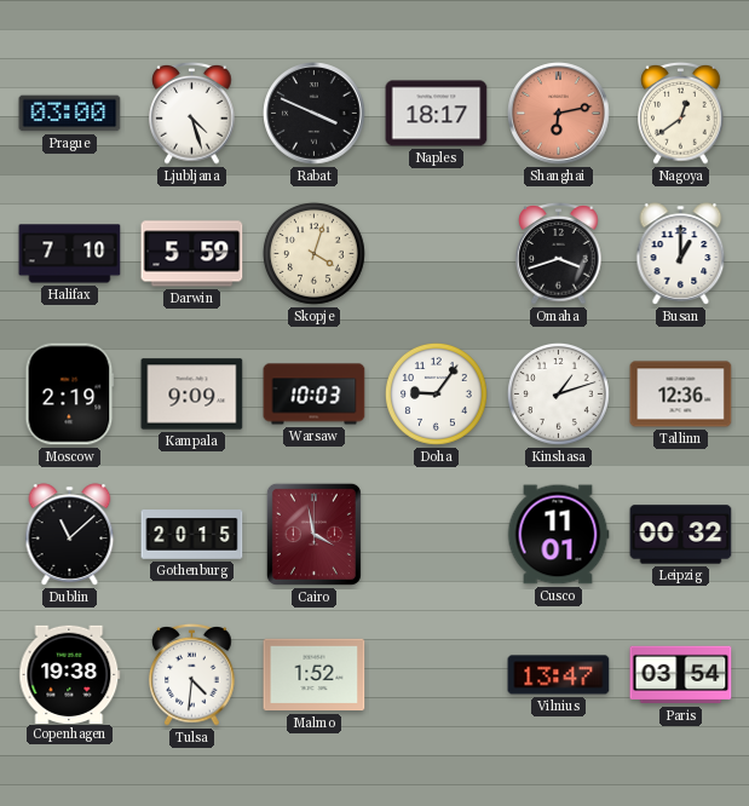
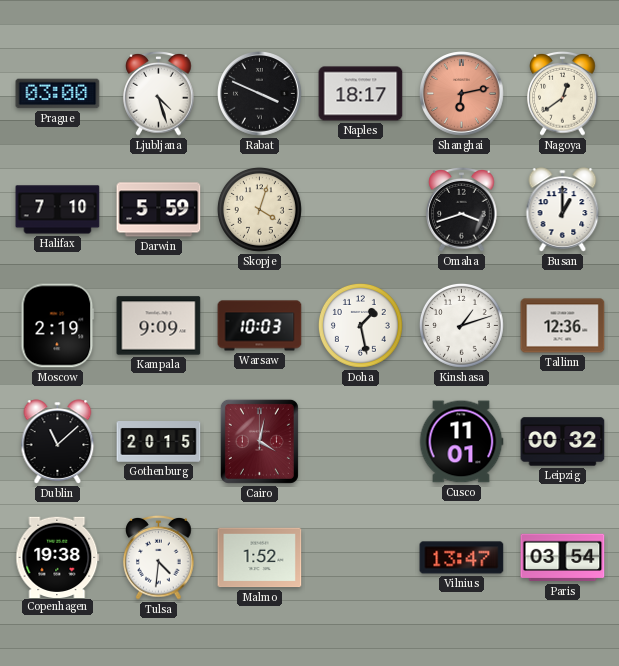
Doha: 9:06 -> 1:28
Cairo: 3:58 -> 4:02
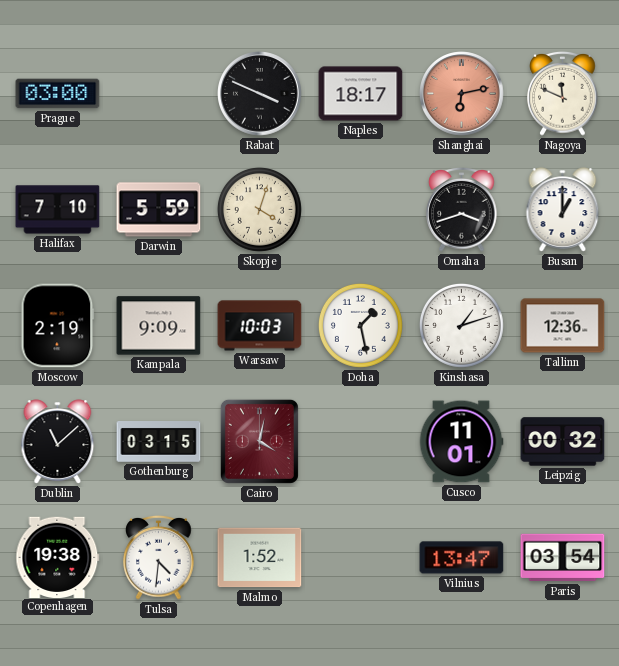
Ljubljana: 4:27 -> none
Nagoya: 12:39 -> 11:49
Gothenburg: 20:15 -> 03:15
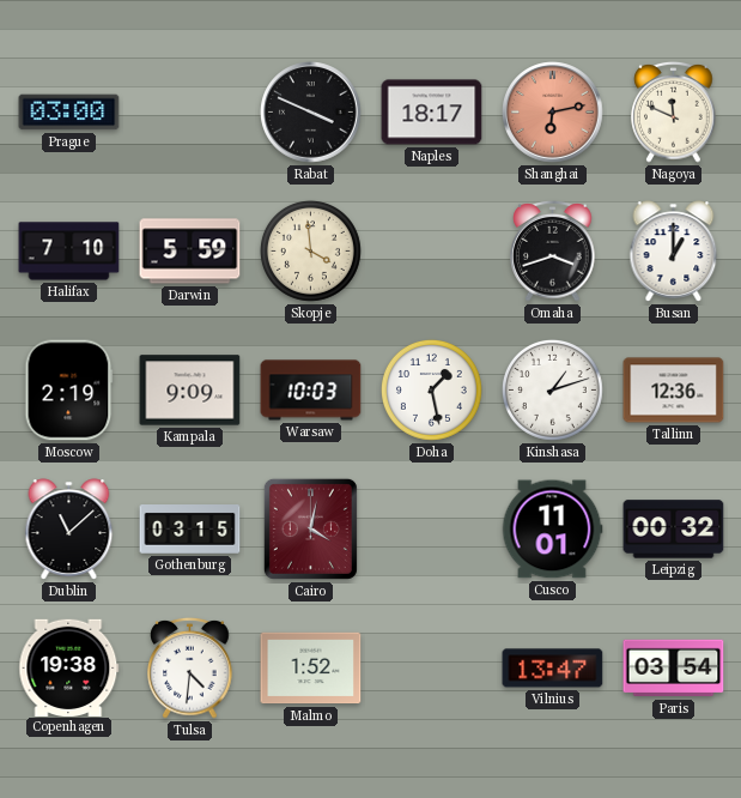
Skopje: 4:03 -> 3:59
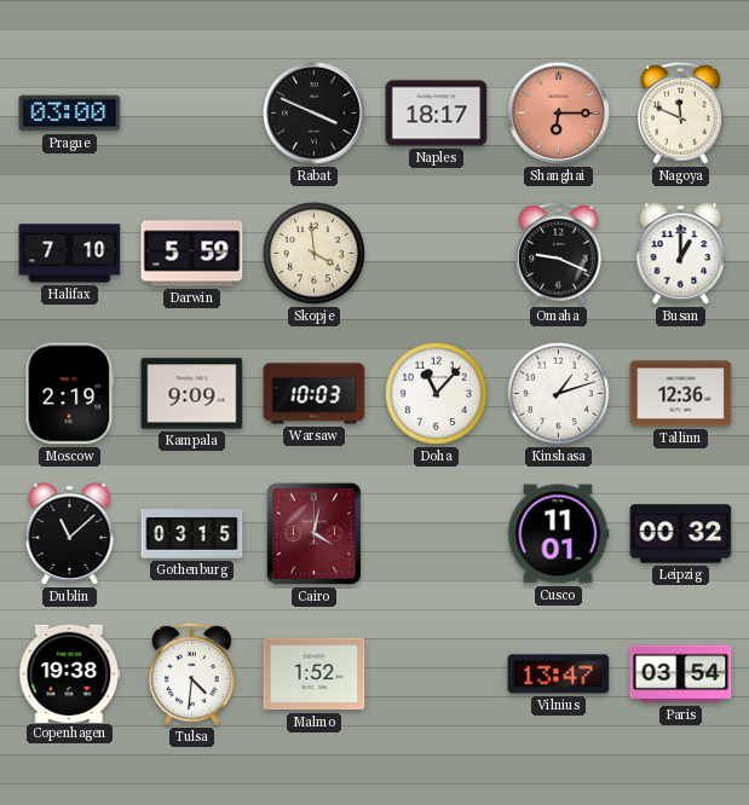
Shanghai: 6:13 -> 6:15
Omaha: 3:42 -> 9:19
Doha: 1:28 -> 11:07
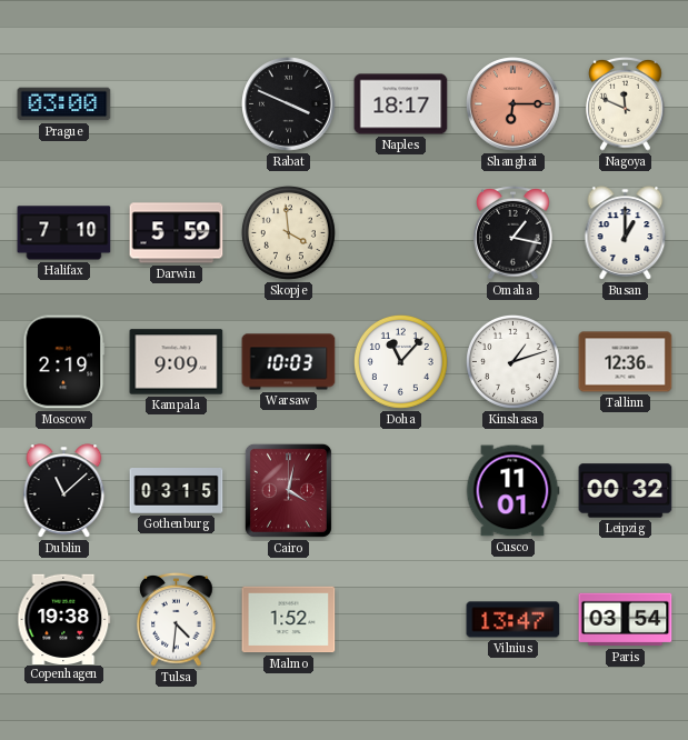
Omaha: 9:19 -> 1:17
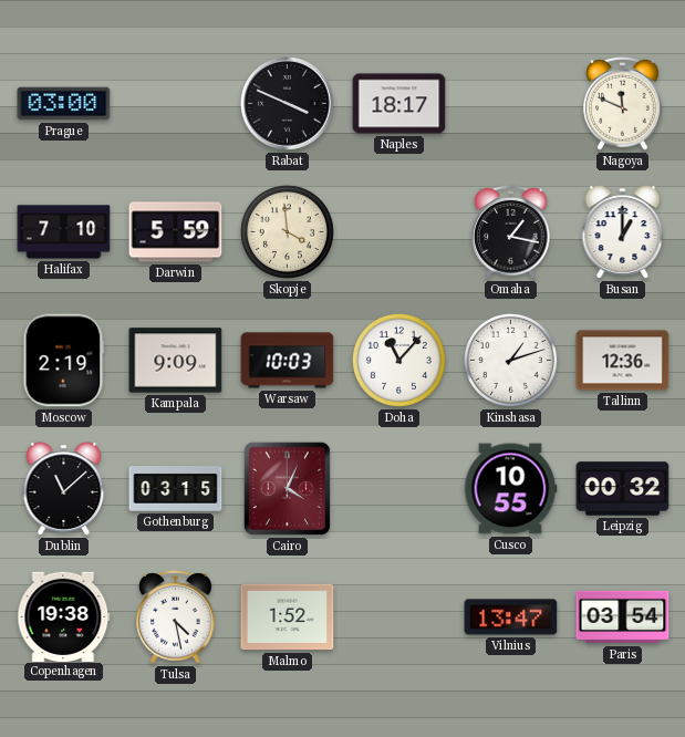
Shanghai: 6:15 -> none
Cairo: 4:02 -> 4:04
Cusco: 11:01 -> 10:55
Tulsa: 4:31 -> 4:28
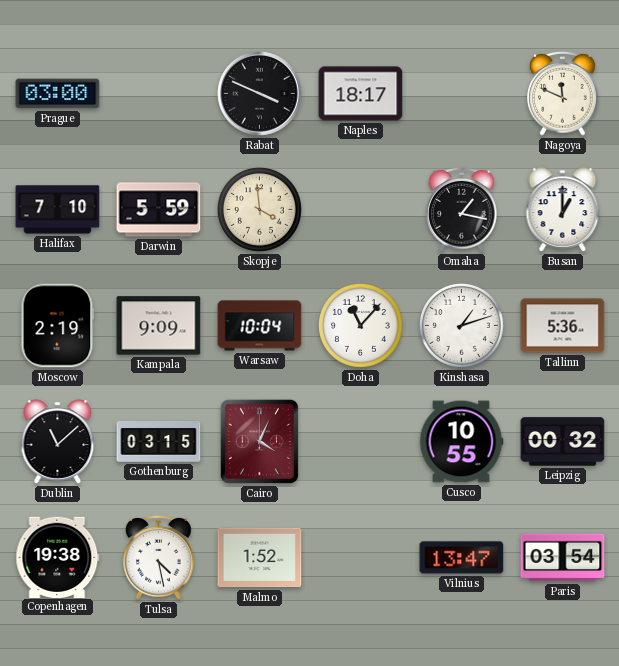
Warsaw: 10:03 -> 10:04
Tallinn: 12:36 -> 5:36
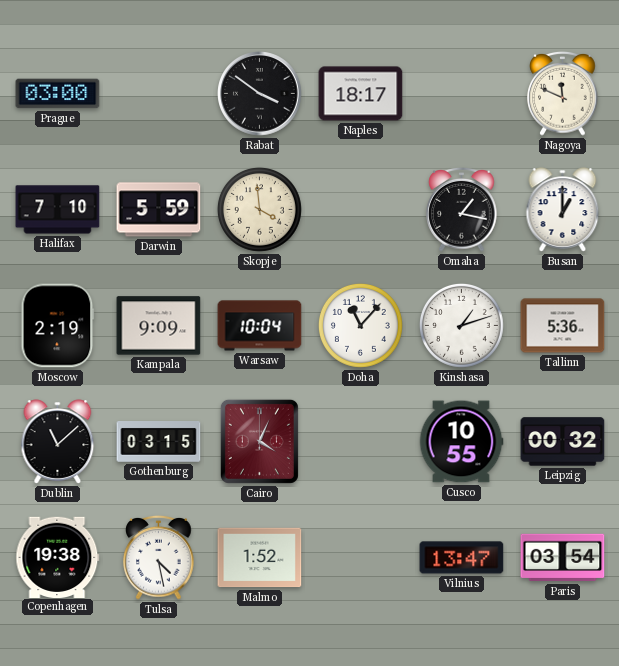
Rabat: 3:49 -> 3:51
